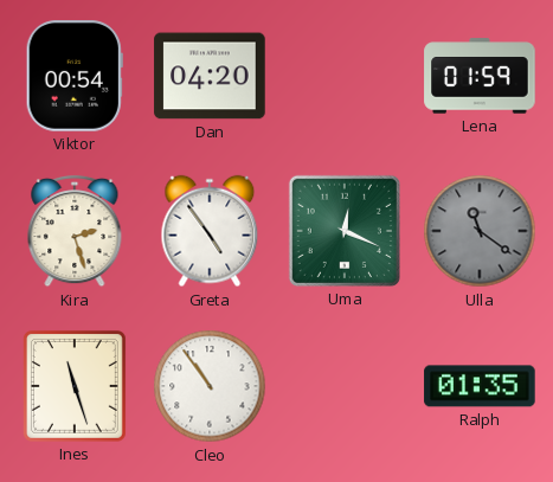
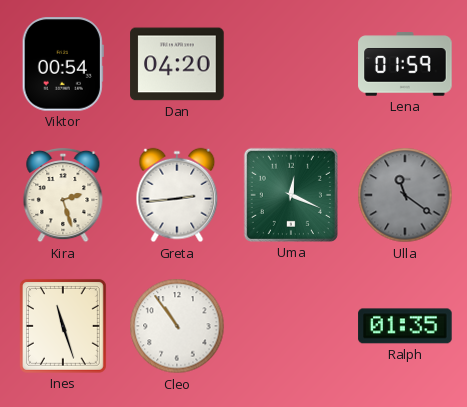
Greta: 4:54 -> 2:44
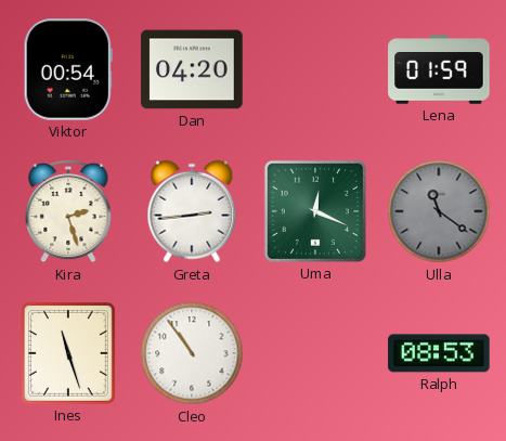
Ralph: 01:35 -> 08:53
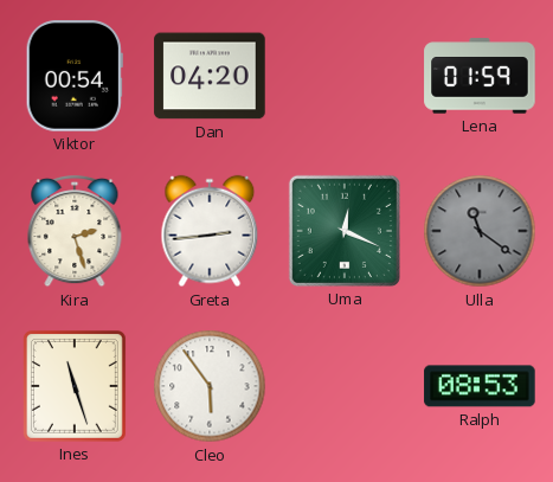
Cleo: 10:54 -> 5:54
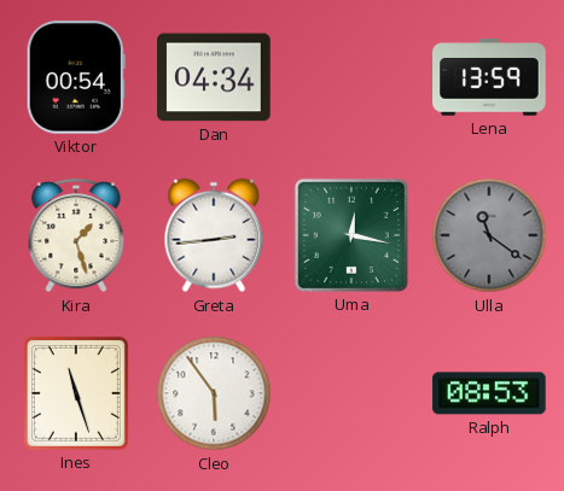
Dan: 04:20 -> 04:34
Lena: 01:59 -> 13:59
Kira: 2:27 -> 1:27
Uma: 12:19 -> 12:17
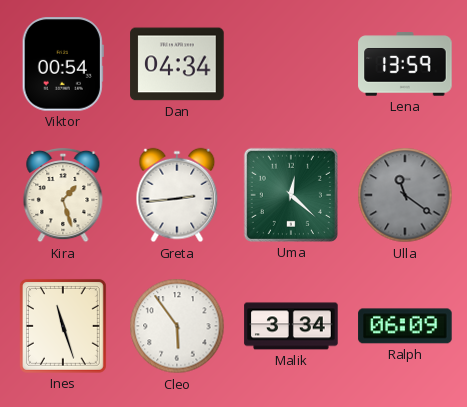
Uma: 12:17 -> 12:22
Malik: none -> 3:34
Ralph: 08:53 -> 06:09
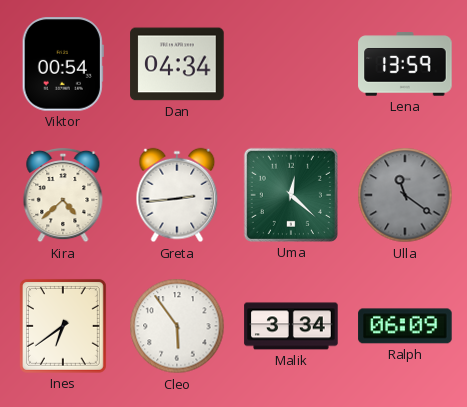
Kira: 1:27 -> 4:38
Ines: 11:27 -> 6:39
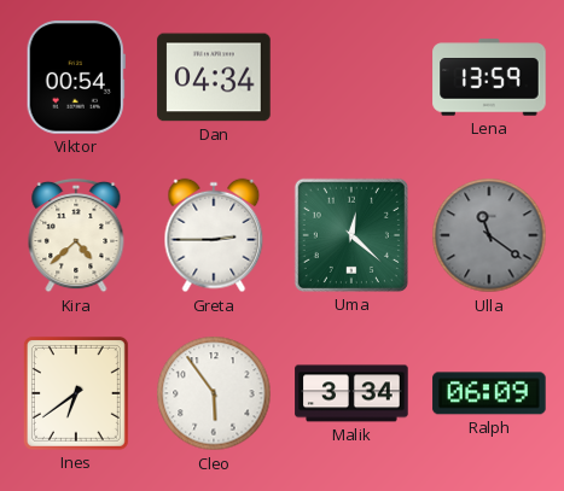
Greta: 2:44 -> 2:45
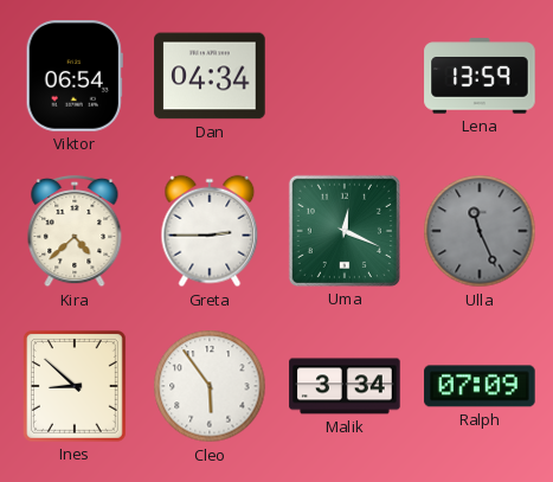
Viktor: 00:54 -> 06:54
Uma: 12:22 -> 12:19
Ulla: 11:21 -> 11:26
Ines: 6:39 -> 8:52
Ralph: 06:09 -> 07:09
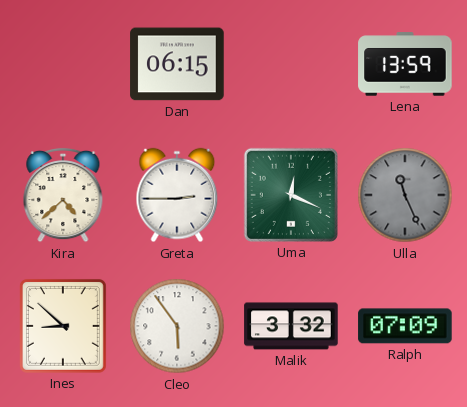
Viktor: 06:54 -> none
Dan: 04:34 -> 06:15
Malik: 3:34 -> 3:32
